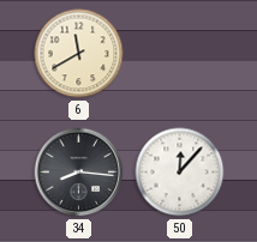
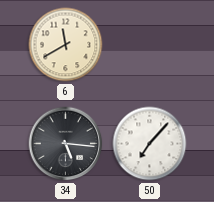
34: 8:16 -> 5:16
50: 12:07 -> 7:07
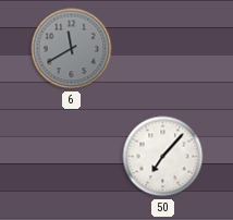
6 dial: cream -> grey
34: 5:16 -> none
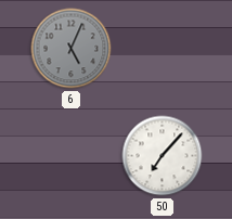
6: 11:40 -> 5:04
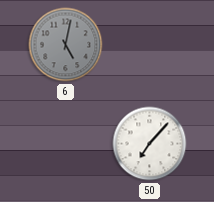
6: 5:04 -> 5:02
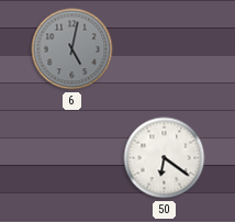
50: 7:07 -> 6:21
